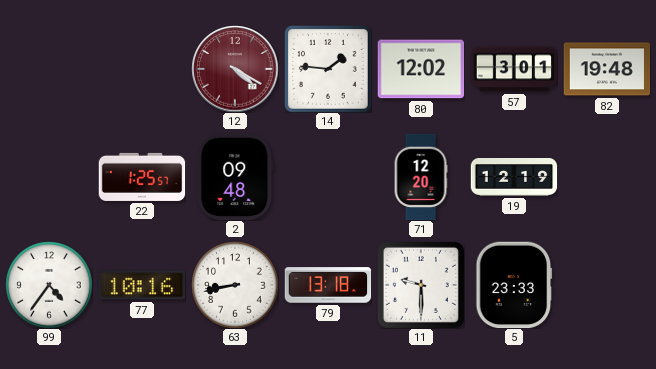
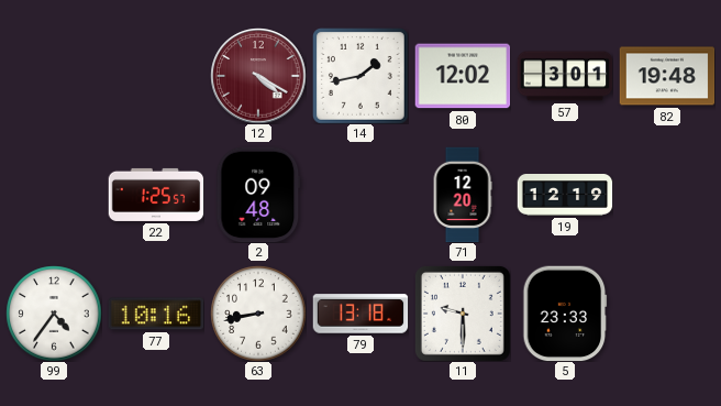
14: 1:46 -> 1:43
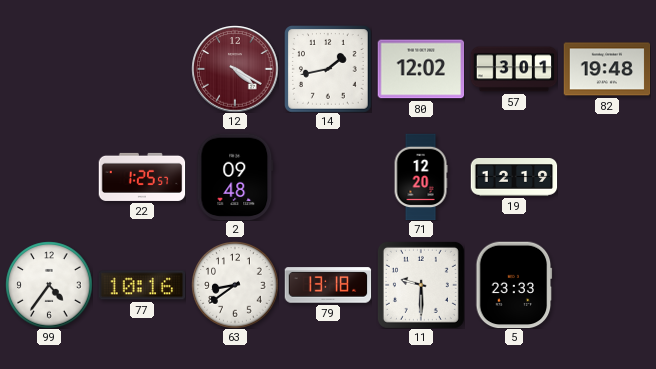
63: 8:43 -> 8:39
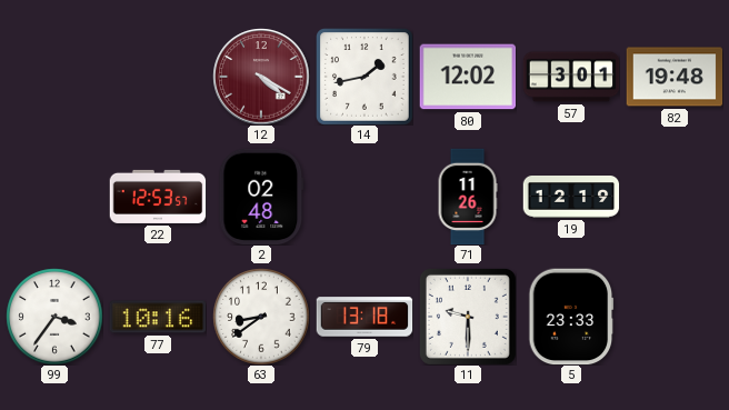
22: 1:25 -> 12:53
2: 09:48 -> 02:48
71: 12:20 -> 11:26
99: 4:36 -> 3:36
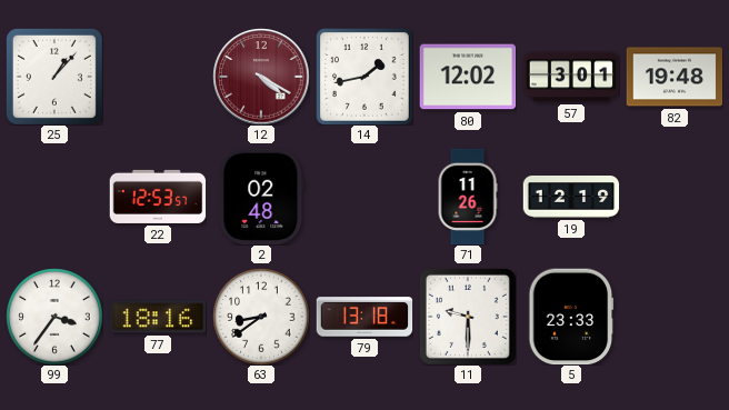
25: none -> 1:07
77: 10:16 -> 18:16
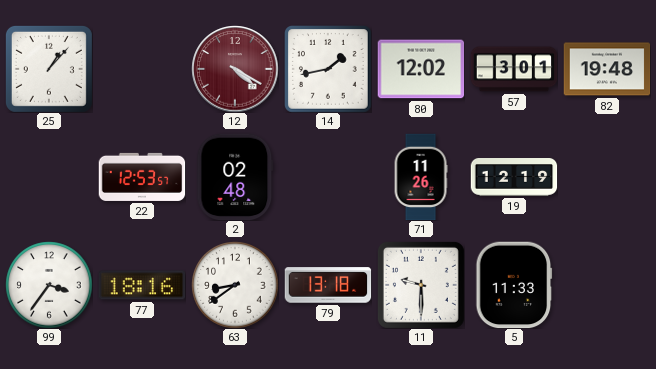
5: 23:33 -> 11:33
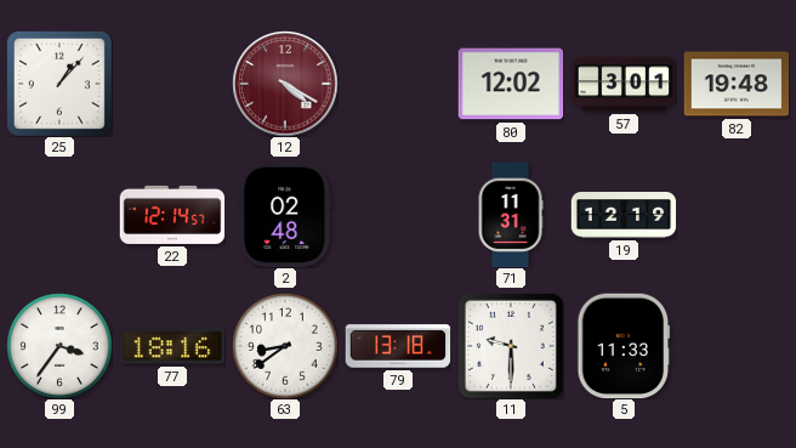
14: 1:43 -> none
22: 12:53 -> 12:14
71: 11:26 -> 11:31
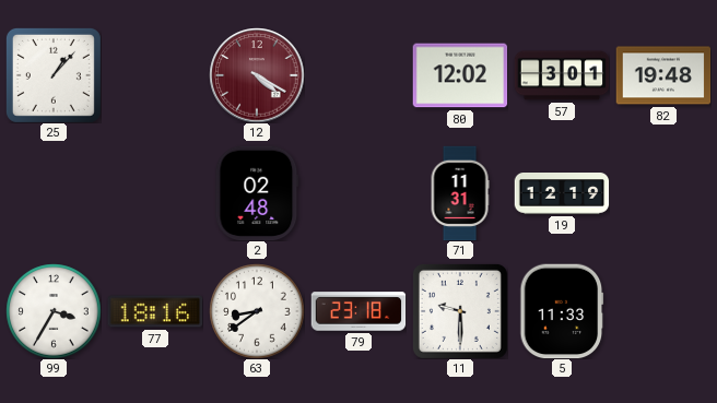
22: 12:14 -> none
99: 3:36 -> 3:35
79: 13:18 -> 23:18
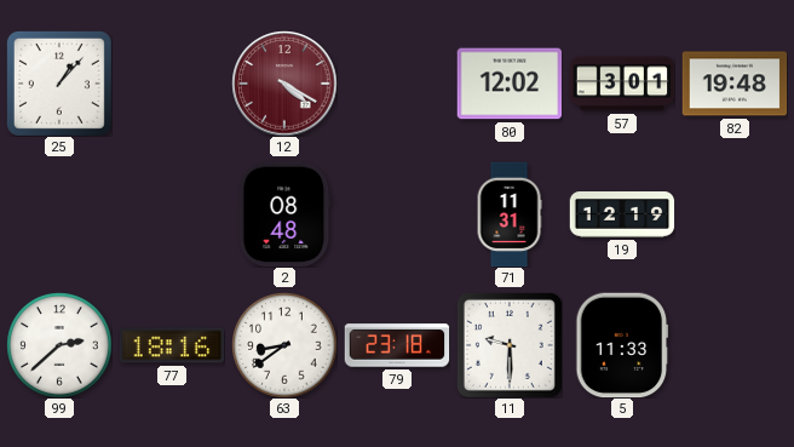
2: 02:48 -> 08:48
99: 3:35 -> 2:38
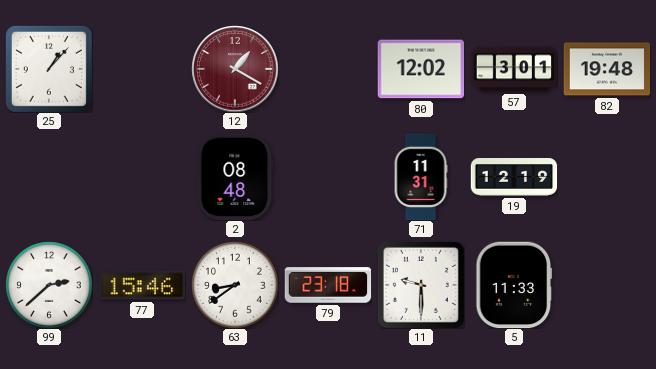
12: 4:20 -> 1:20
77: 18:16 -> 15:46
